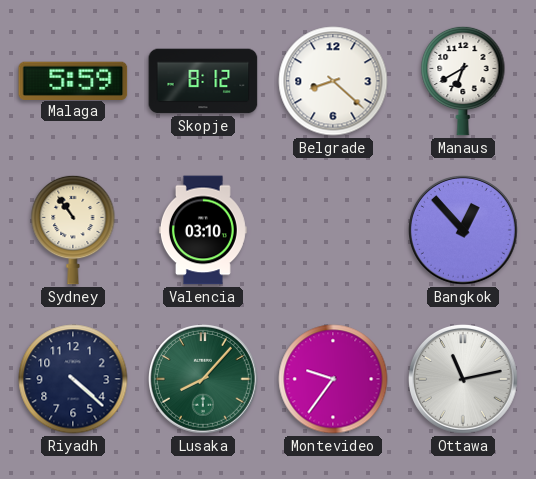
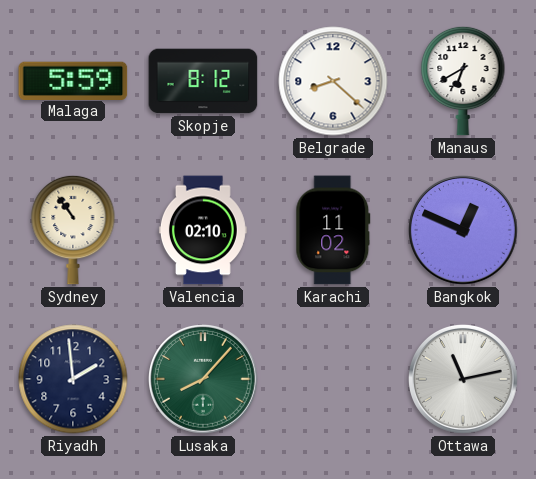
Valencia: 03:10 -> 02:10
Karachi: none -> 11:02
Bangkok: 12:53 -> 12:49
Riyadh: 4:22 -> 1:59
Montevideo: 9:36 -> none
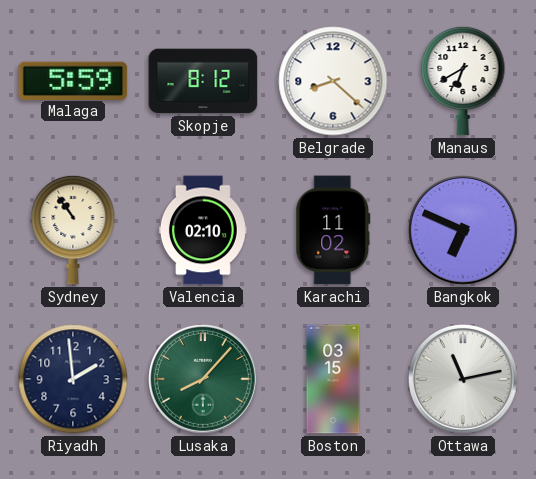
Bangkok: 12:49 -> 6:49
Boston: none -> 03:15
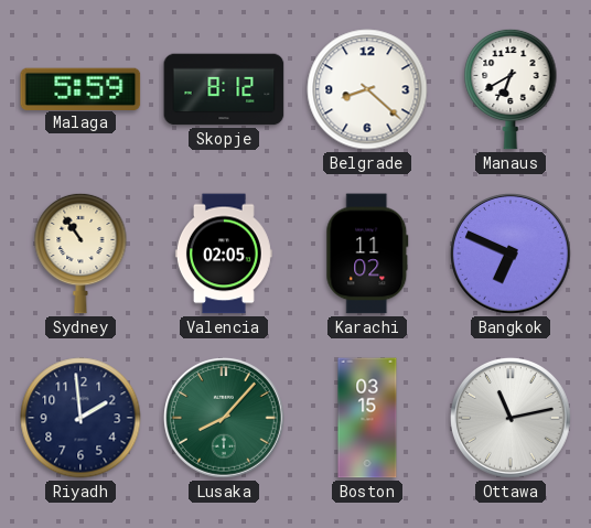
Valencia: 02:10 -> 02:05
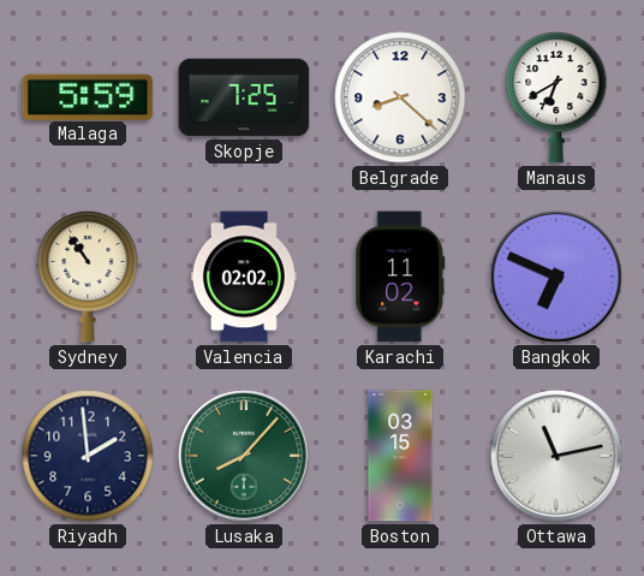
Skopje: 8:12 -> 7:25
Valencia: 02:05 -> 02:02
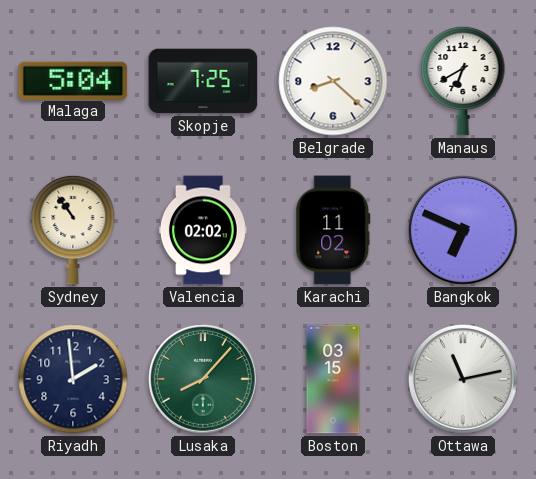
Malaga: 5:59 -> 5:04
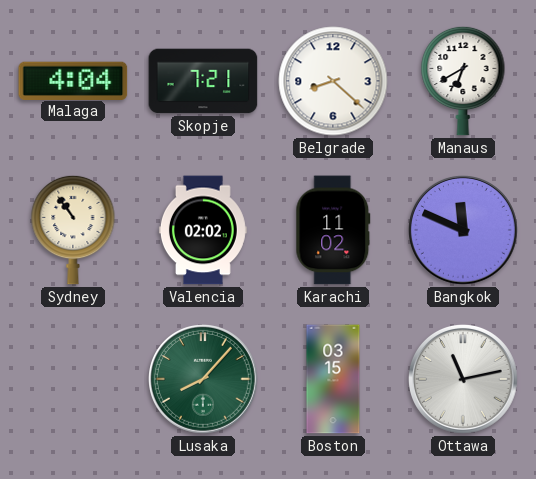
Malaga: 5:04 -> 4:04
Skopje: 7:25 -> 7:21
Bangkok: 6:49 -> 11:49
Riyadh: 1:59 -> none
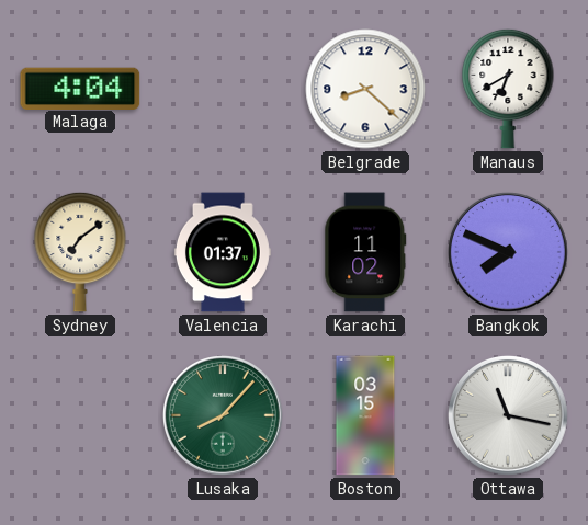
Skopje: 7:21 -> none
Sydney: 10:54 -> 7:09
Valencia: 02:02 -> 01:37
Bangkok: 11:49 -> 7:49
Ottawa: 11:13 -> 11:17
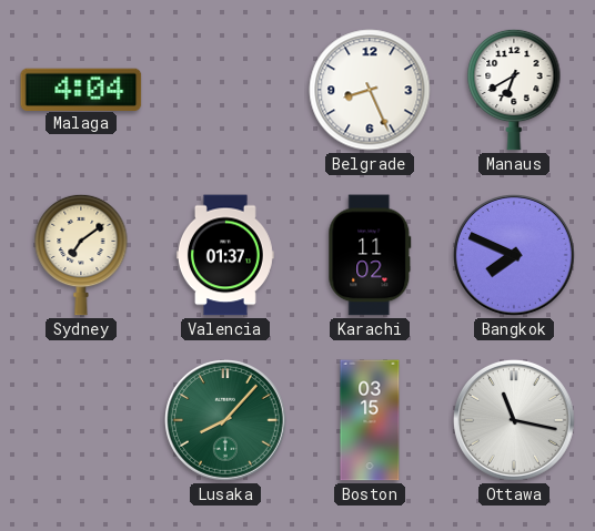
Belgrade: 8:22 -> 8:26
